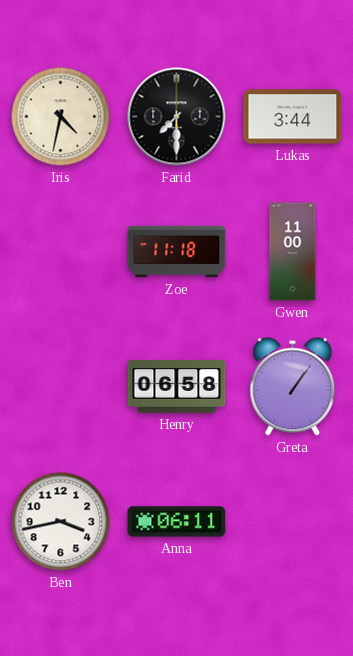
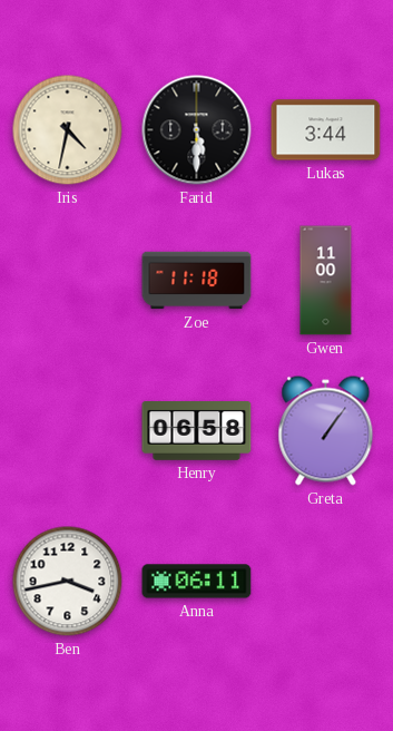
Farid: 7:30 -> 5:30
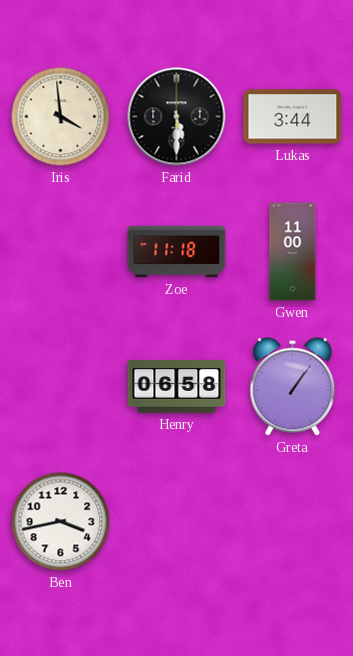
Iris: 4:32 -> 3:59
Anna: 06:11 -> none
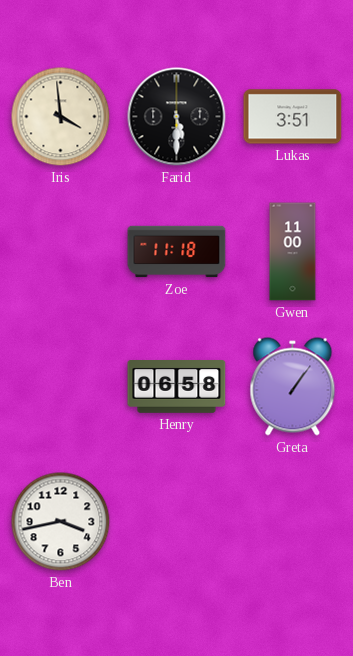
Lukas: 3:44 -> 3:51
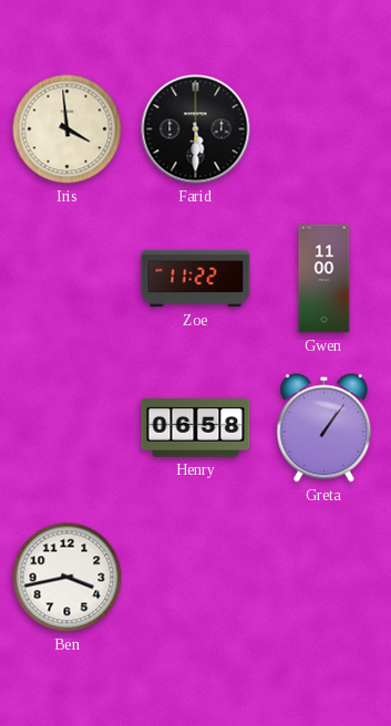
Lukas: 3:51 -> none
Zoe: 11:18 -> 11:22
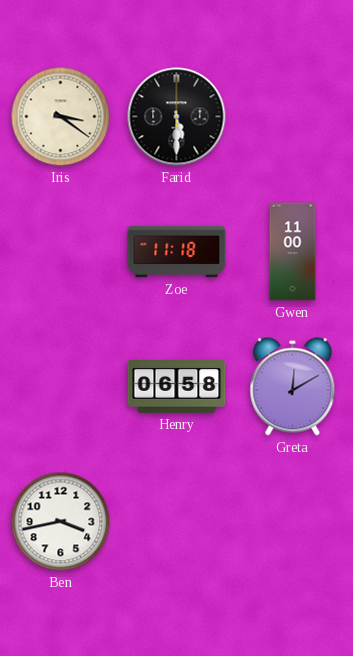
Iris: 3:59 -> 3:21
Zoe: 11:22 -> 11:18
Greta: 1:06 -> 12:10
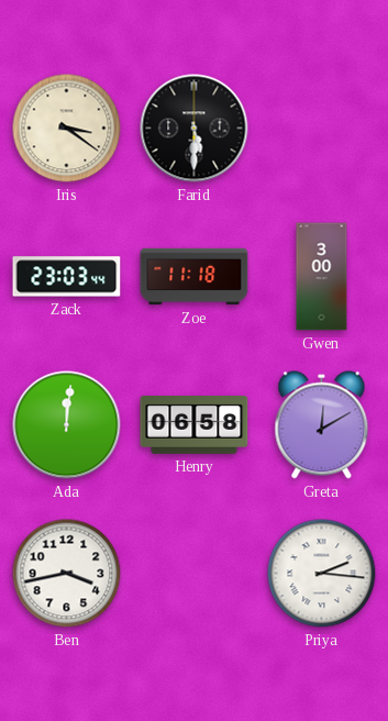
Zack: none -> 23:03
Gwen: 11:00 -> 3:00
Ada: none -> 12:01
Priya: none -> 2:16
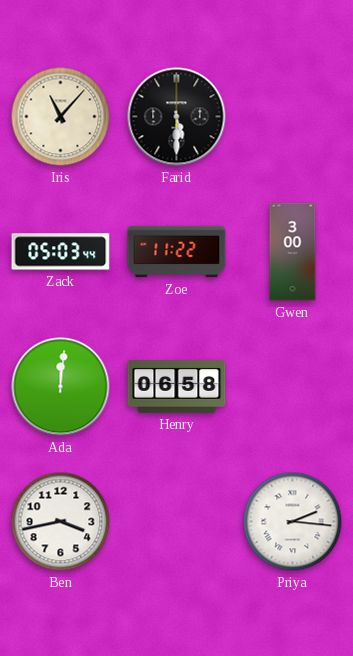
Iris: 3:21 -> 11:07
Zack: 23:03 -> 05:03
Zoe: 11:18 -> 11:22
Greta: 12:10 -> none
